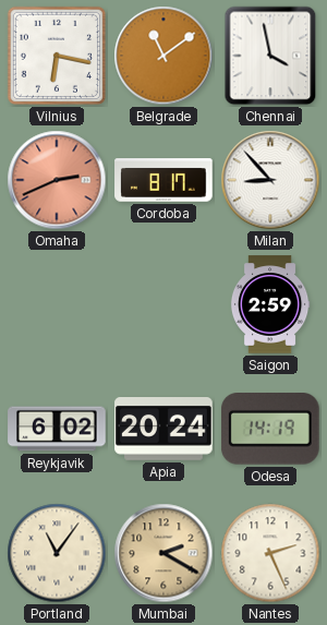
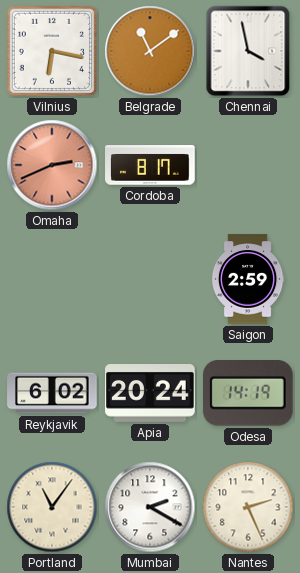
Milan: 8:53 -> none
Mumbai dial: champagne -> white
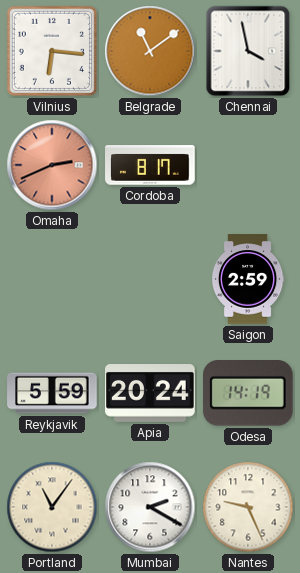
Vilnius: 6:17 -> 6:16
Reykjavik: 6:02 -> 5:59
Nantes: 2:26 -> 9:26
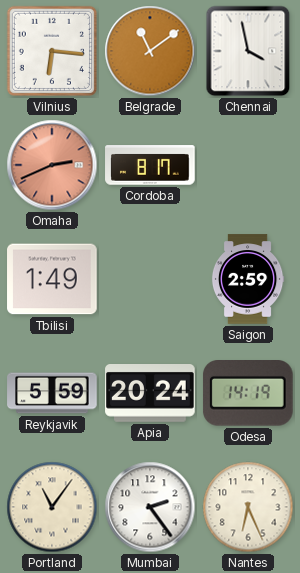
Tbilisi: none -> 1:49
Mumbai: 2:20 -> 2:24
Nantes: 9:26 -> 6:26
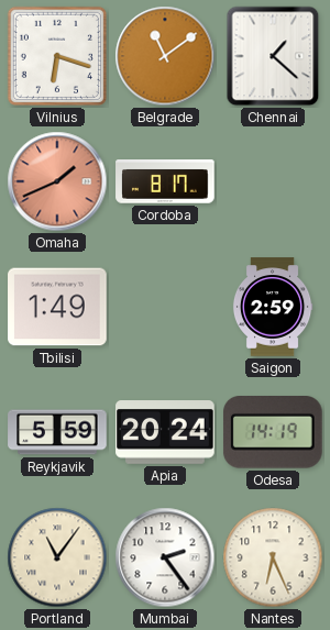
Vilnius: 6:16 -> 6:18
Chennai: 3:58 -> 1:22
Omaha: 2:41 -> 1:41
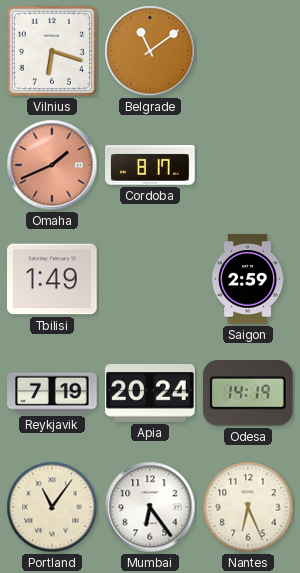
Chennai: 1:22 -> none
Reykjavik: 5:59 -> 7:19
Mumbai: 2:24 -> 6:24
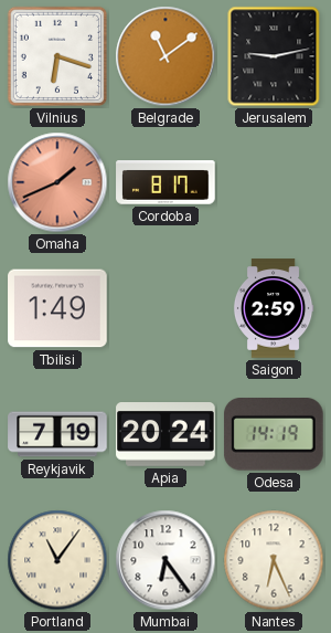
Jerusalem: none -> 9:13
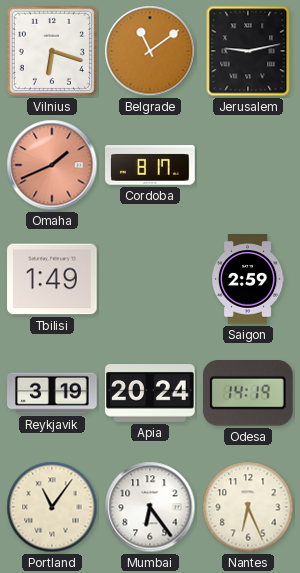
Reykjavik: 7:19 -> 3:19
